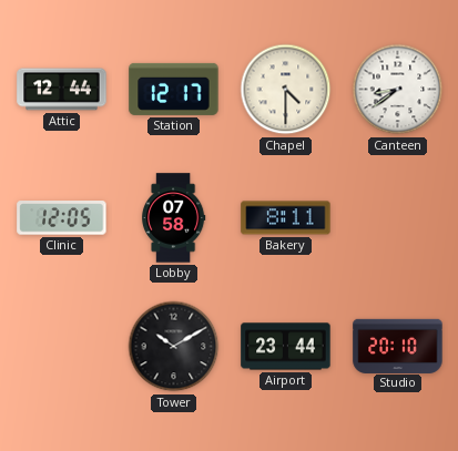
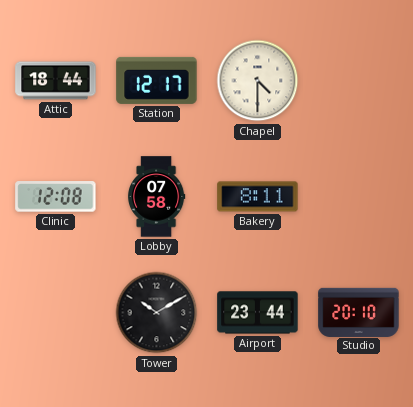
Attic: 12:44 -> 18:44
Canteen: 8:39 -> none
Clinic: 12:05 -> 12:08
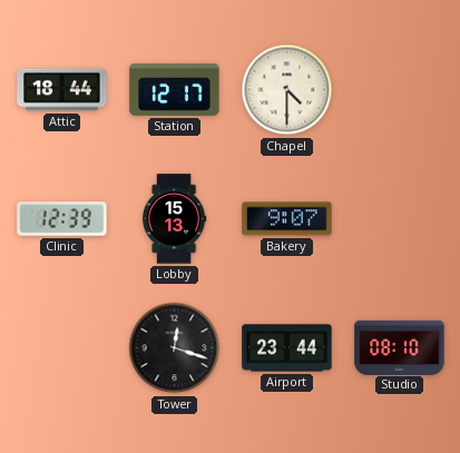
Clinic: 12:08 -> 12:39
Lobby: 07:58 -> 15:13
Bakery: 8:11 -> 9:07
Tower: 10:10 -> 12:18
Studio: 20:10 -> 08:10
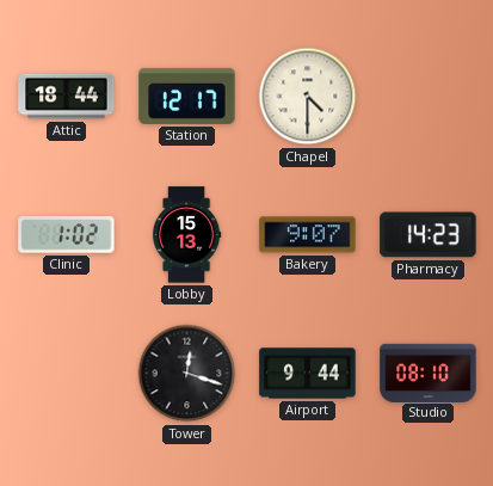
Clinic: 12:39 -> 1:02
Pharmacy: none -> 14:23
Airport: 23:44 -> 9:44
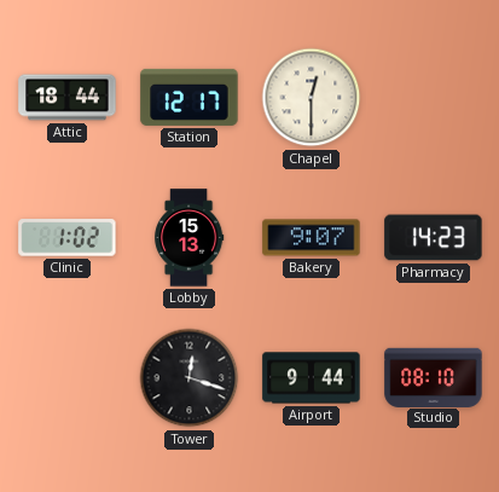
Chapel: 4:30 -> 12:30
